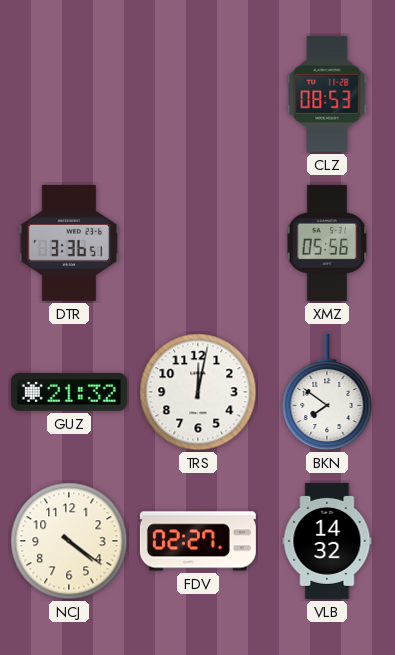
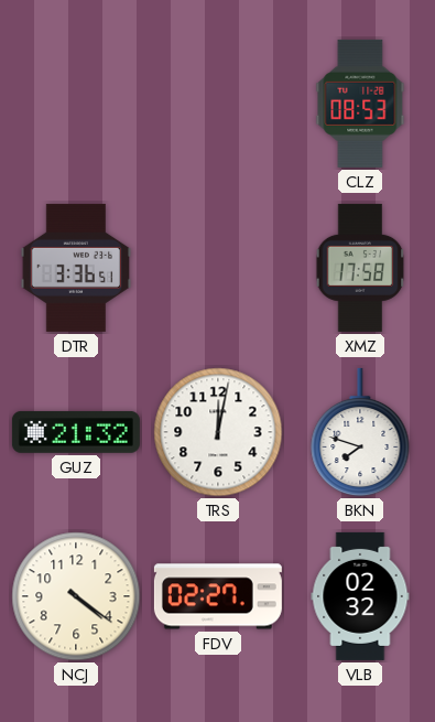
XMZ: 05:56 -> 17:58
BKN: 7:51 -> 7:48
VLB: 14:32 -> 02:32
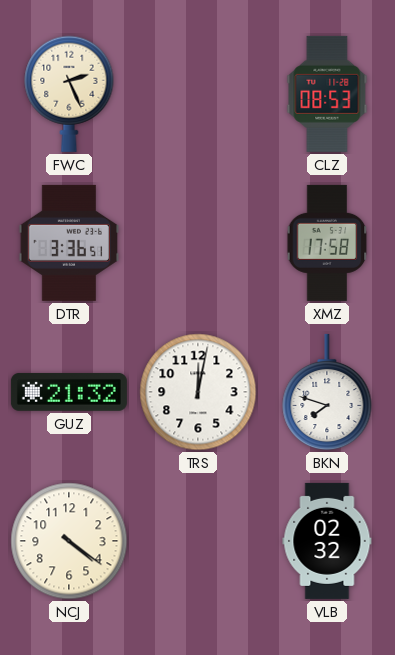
FWC: none -> 2:26
FDV: 02:27 -> none
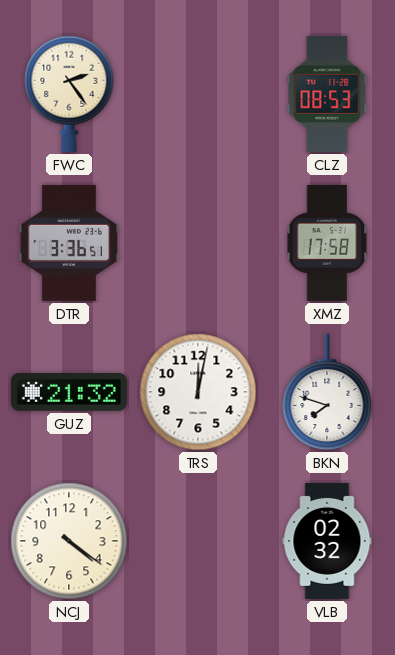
FWC: 2:26 -> 2:24
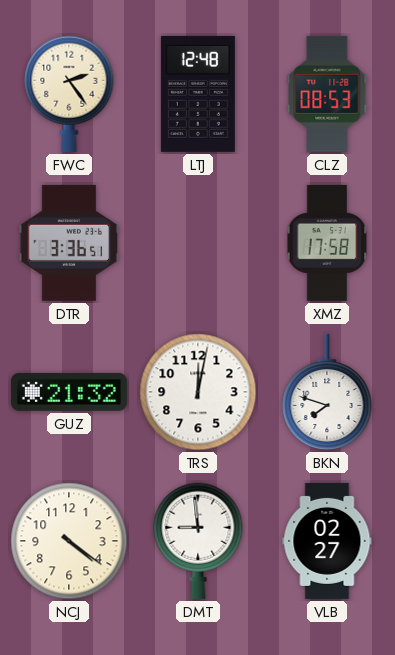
LTJ: none -> 12:48
DMT: none -> 8:59
VLB: 02:32 -> 02:27
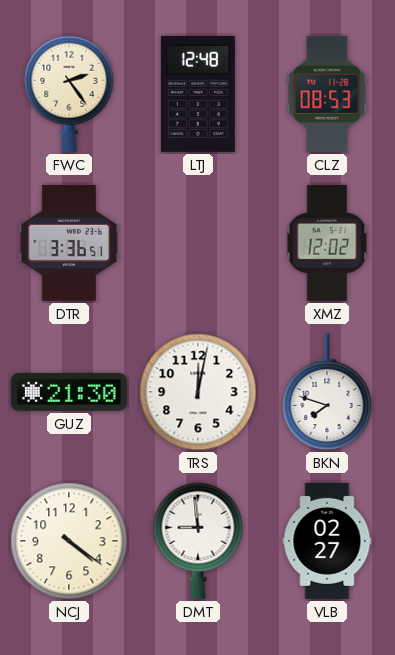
XMZ: 17:58 -> 12:02
GUZ: 21:32 -> 21:30
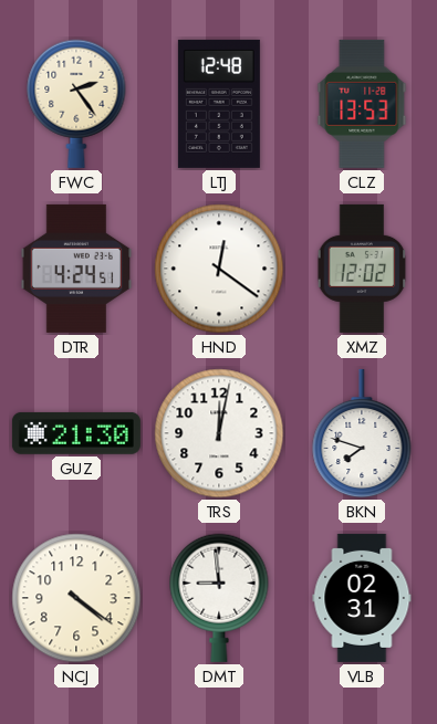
CLZ: 08:53 -> 13:53
DTR: 3:36 -> 4:24
HND: none -> 12:21
VLB: 02:27 -> 02:31
